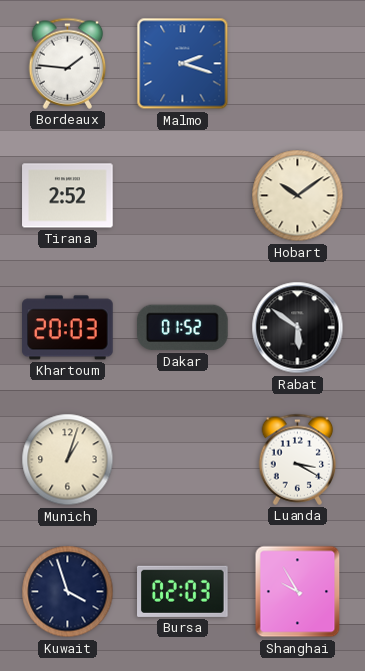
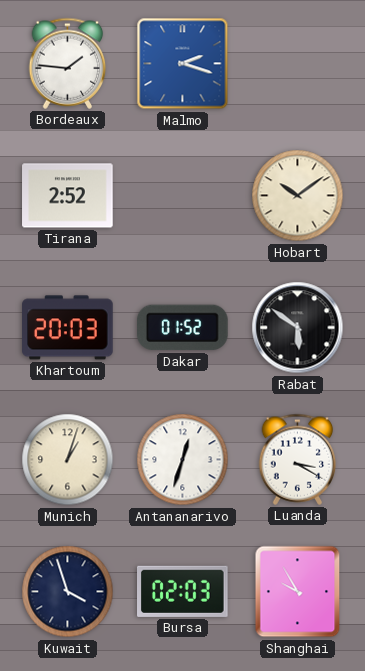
Antananarivo: none -> 12:33
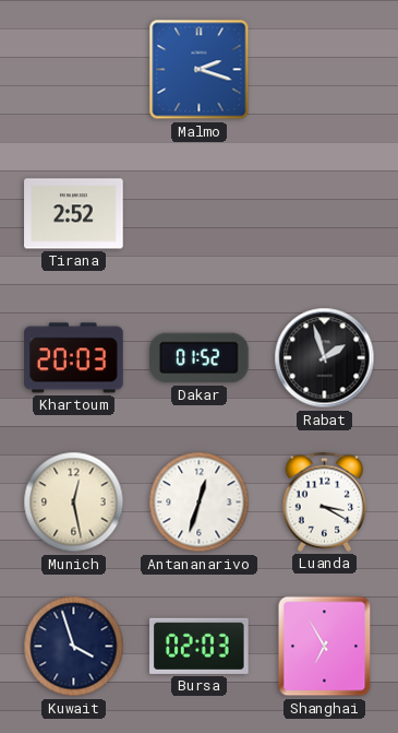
Bordeaux: 1:46 -> none
Hobart: 10:09 -> none
Rabat: 5:51 -> 1:57
Munich: 1:03 -> 12:28
Shanghai: 9:55 -> 6:55
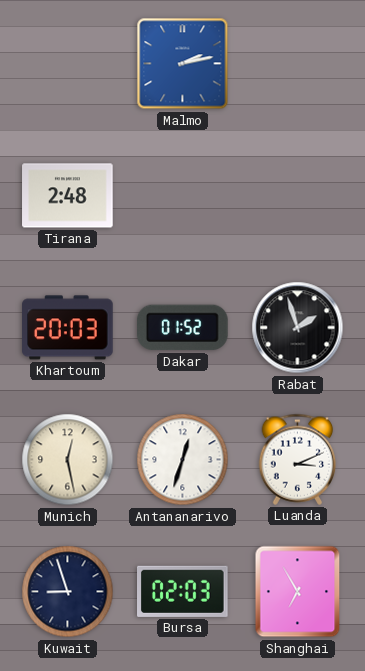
Malmo: 2:18 -> 2:13
Tirana: 2:52 -> 2:48
Luanda: 3:20 -> 3:11
Kuwait: 3:57 -> 8:57
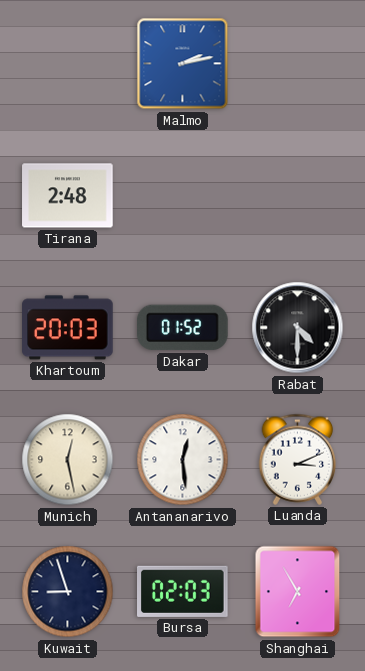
Rabat: 1:57 -> 4:30
Antananarivo: 12:33 -> 12:29
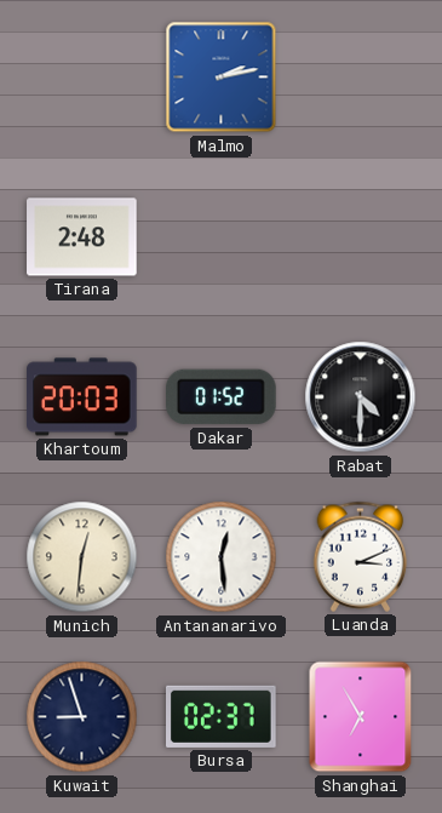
Munich: 12:28 -> 12:31
Bursa: 02:03 -> 02:37
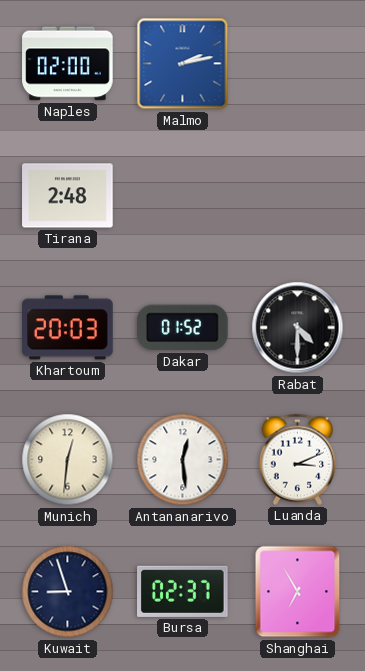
Naples: none -> 02:00
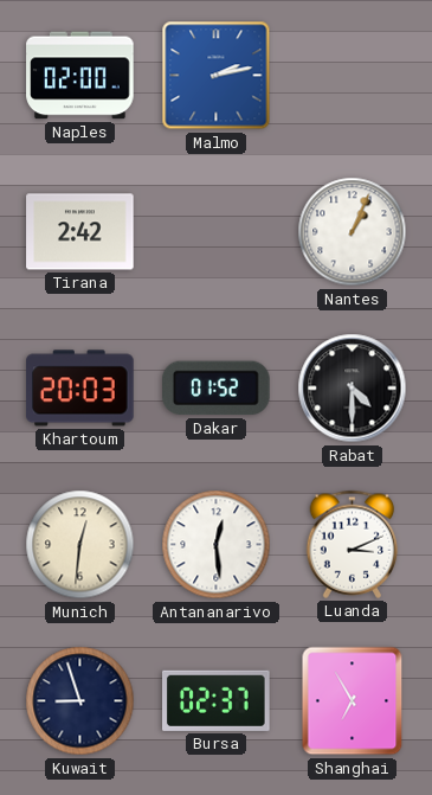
Tirana: 2:48 -> 2:42
Nantes: none -> 1:04
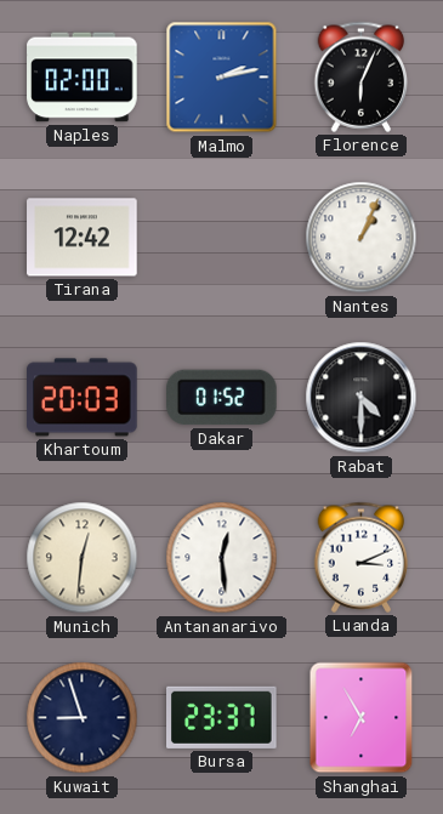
Florence: none -> 6:04
Tirana: 2:42 -> 12:42
Bursa: 02:37 -> 23:37
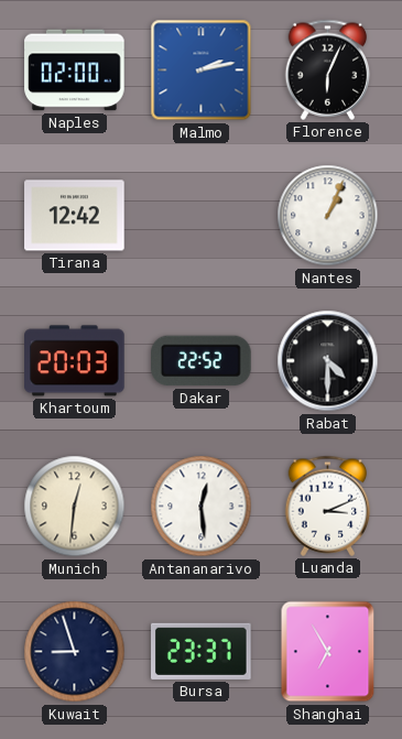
Dakar: 01:52 -> 22:52
